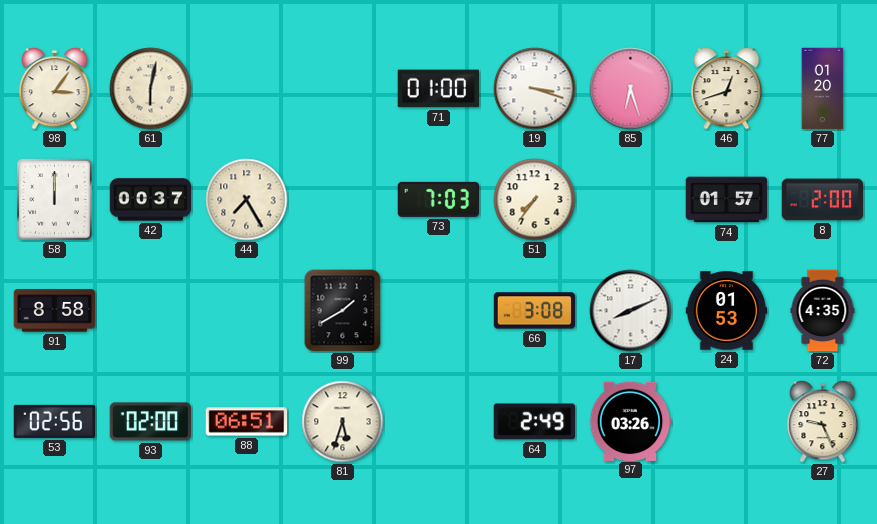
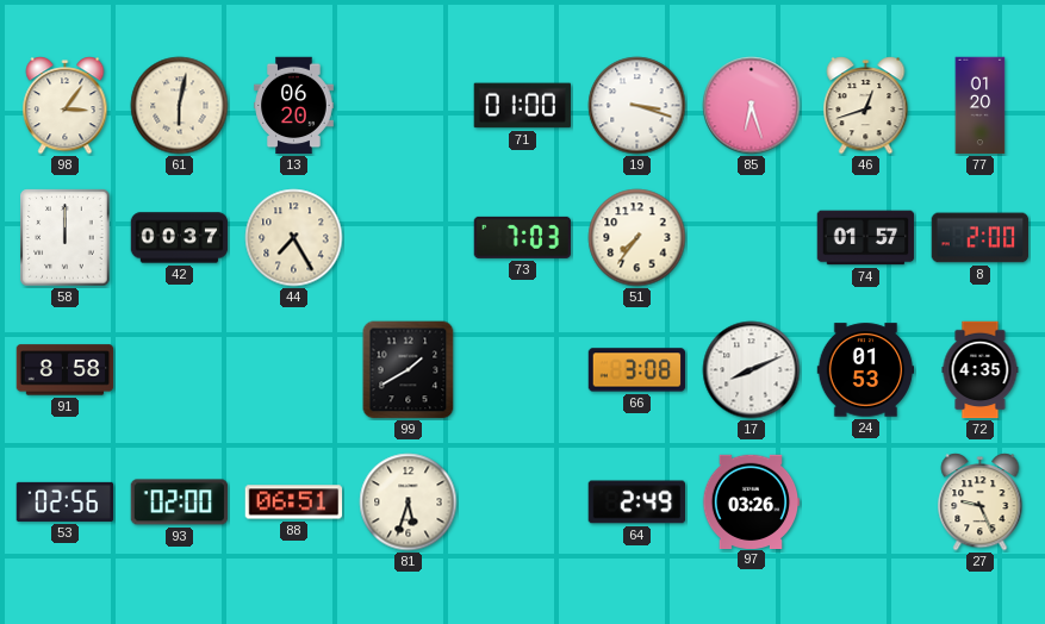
13: none -> 06:20
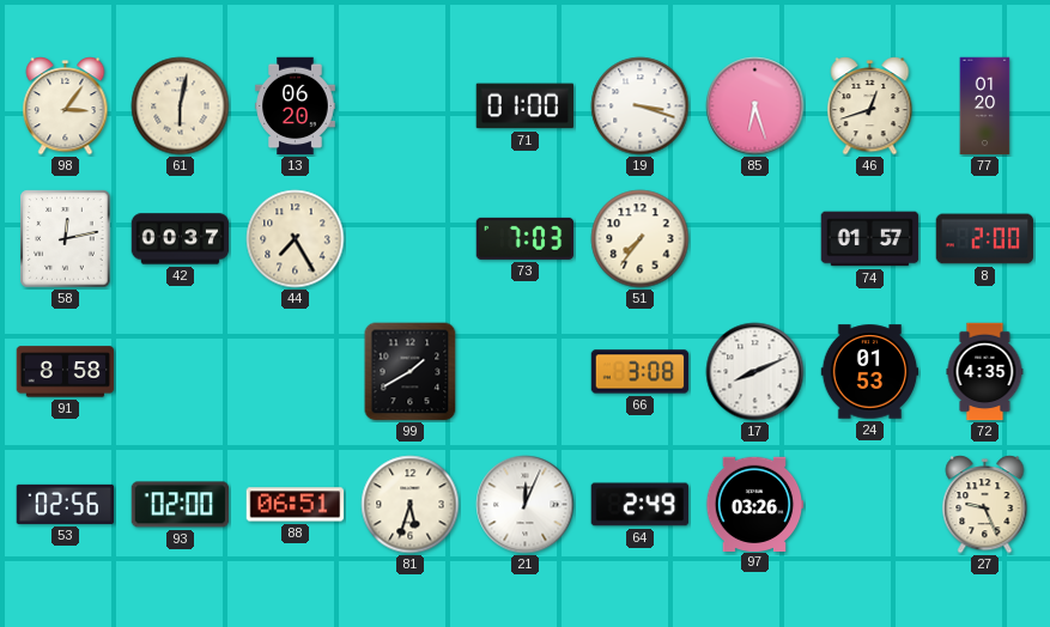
58: 12:00 -> 12:13
21: none -> 12:04
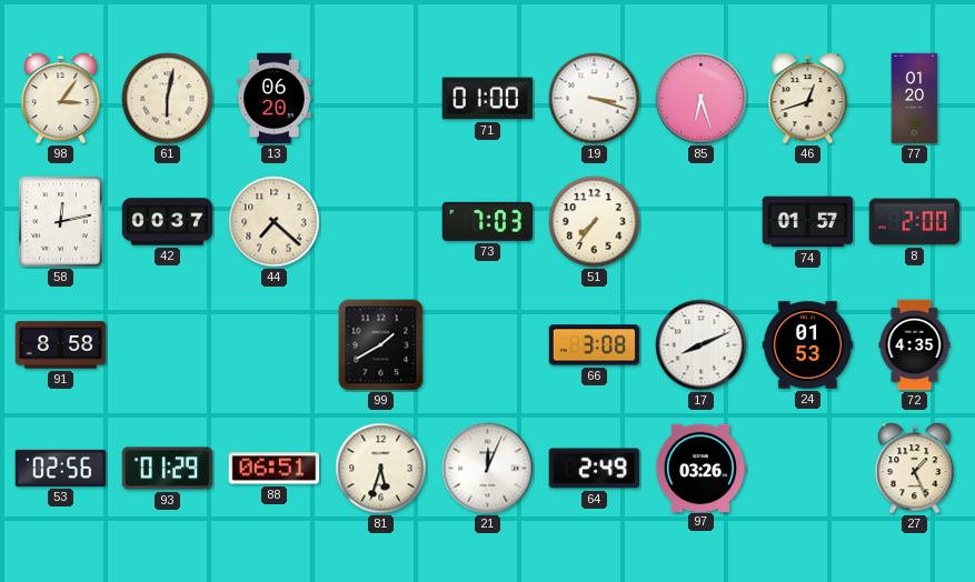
44: 7:25 -> 7:22
93: 02:00 -> 01:29
27: 9:26 -> 1:26
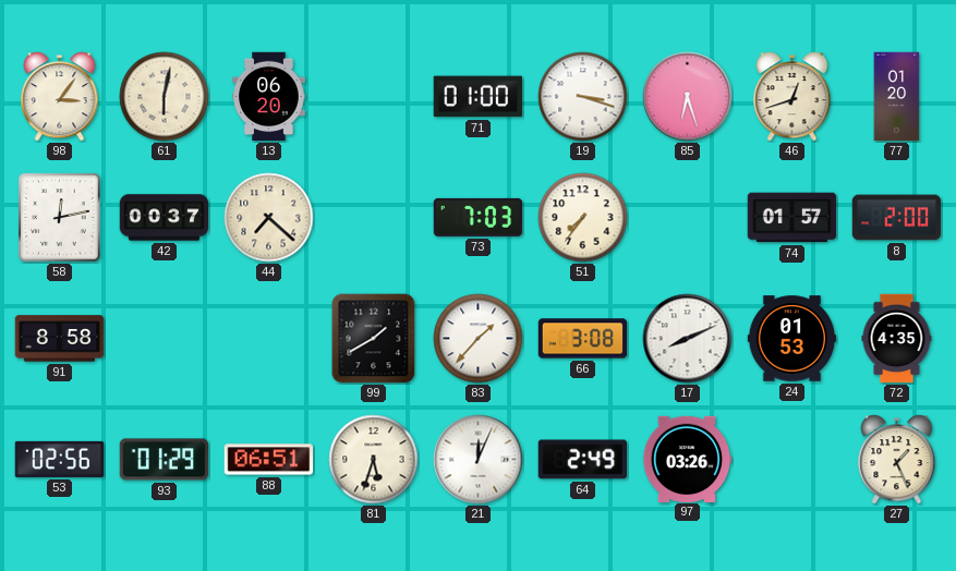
83: none -> 1:37
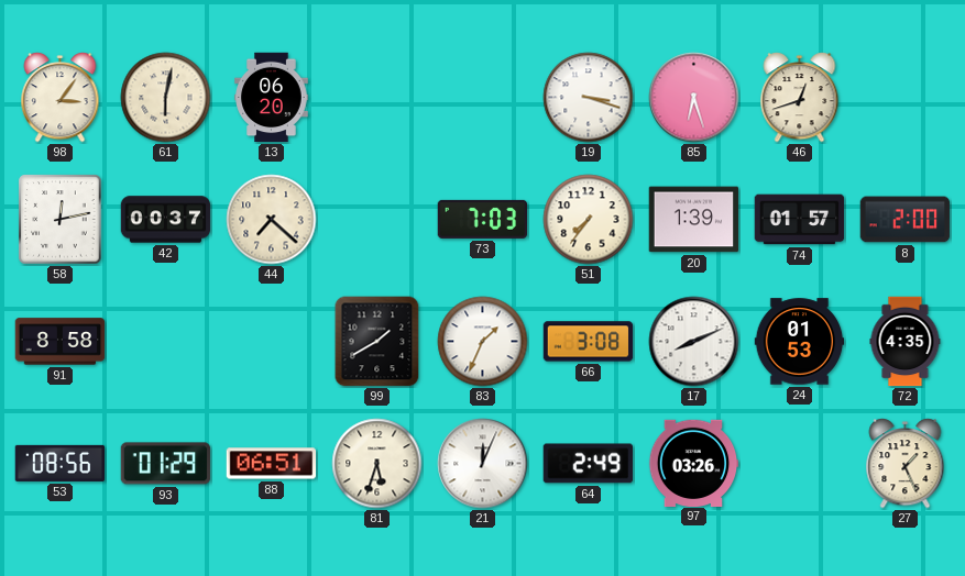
71: 01:00 -> none
77: 01:20 -> none
20: none -> 1:39
83: 1:37 -> 1:34
53: 02:56 -> 08:56
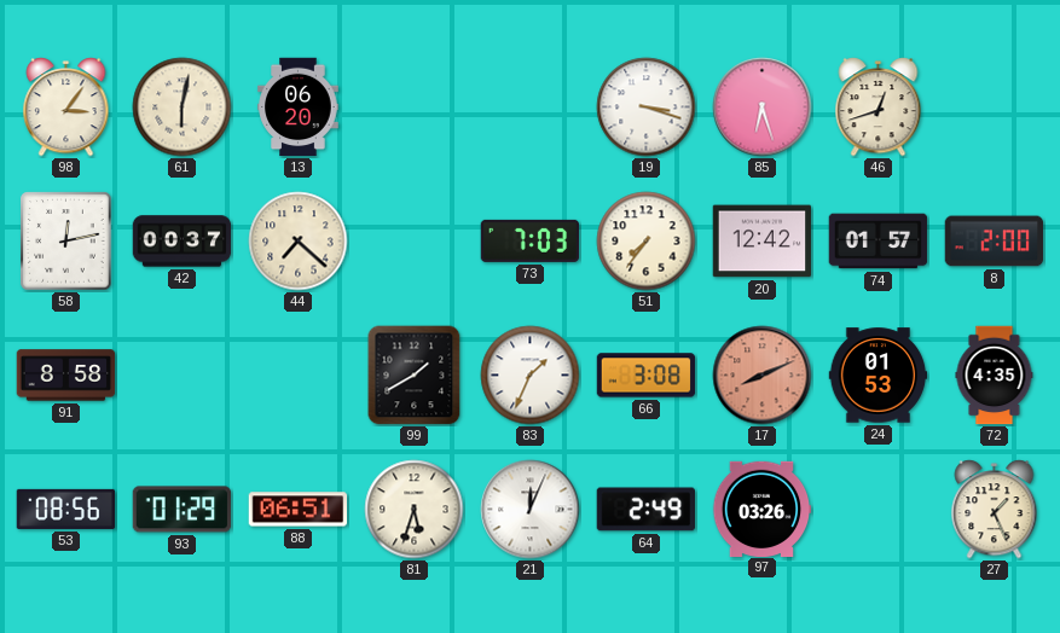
20: 1:39 -> 12:42
17 dial: white -> salmon
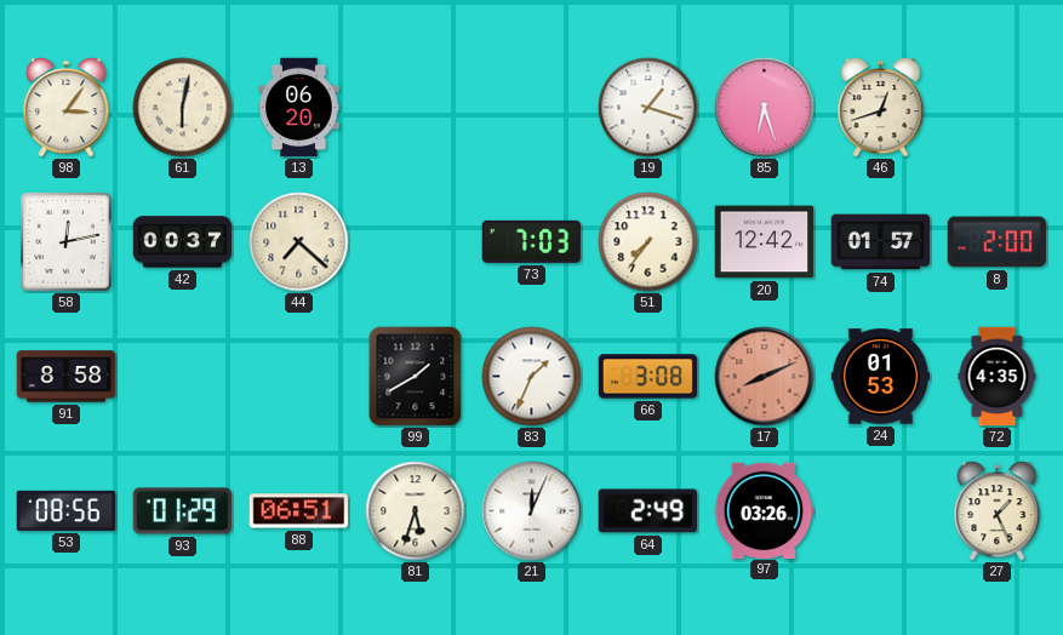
19: 3:18 -> 1:18
